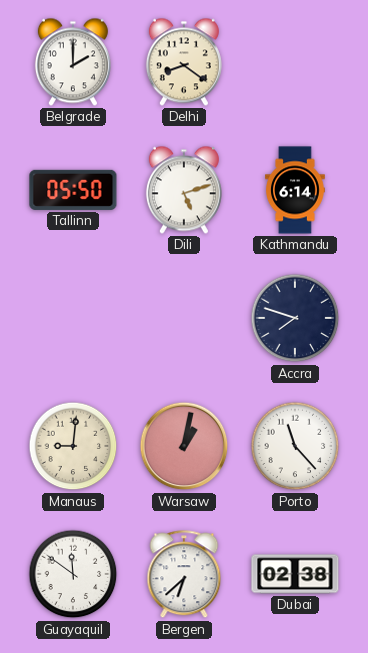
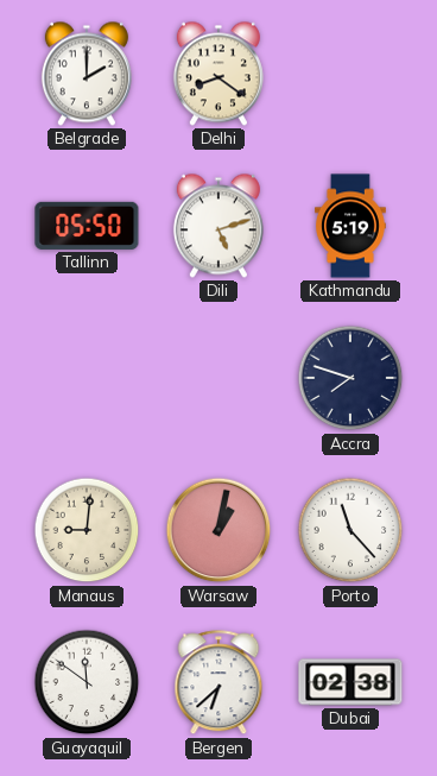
Kathmandu: 6:14 -> 5:19
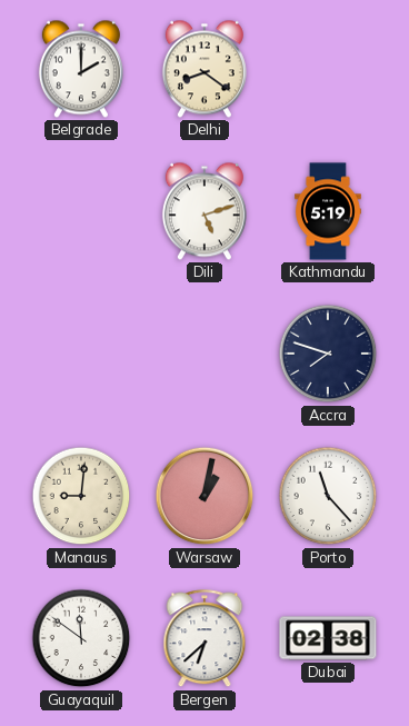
Tallinn: 05:50 -> none
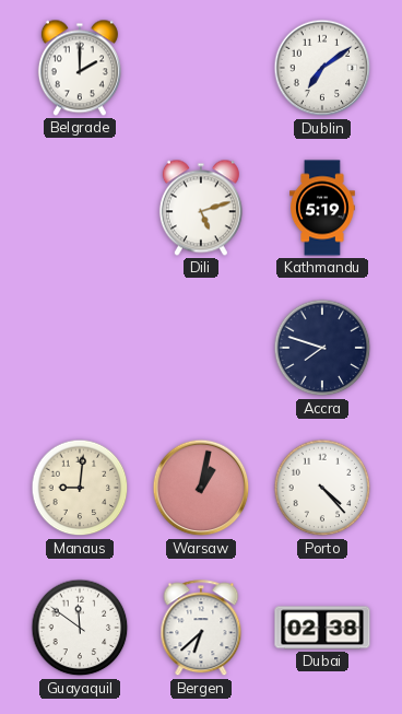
Delhi: 8:21 -> none
Dublin: none -> 7:09
Porto: 11:23 -> 4:23
